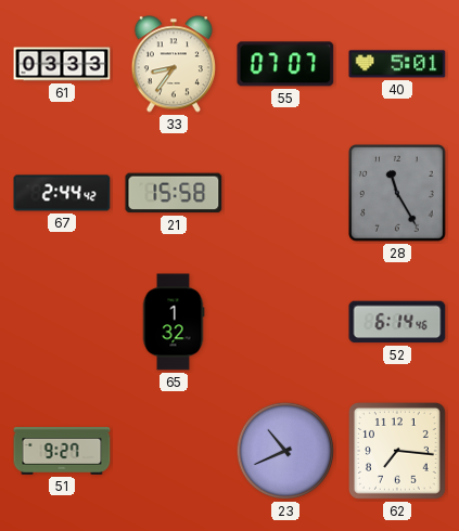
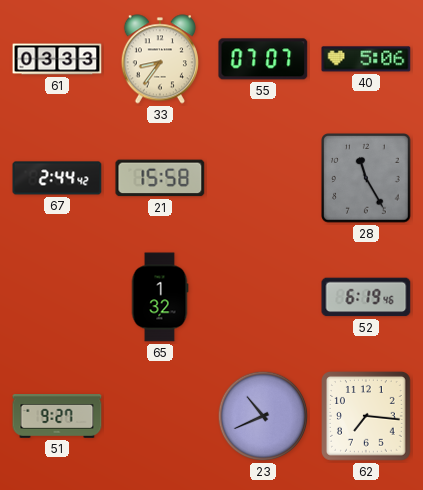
40: 5:01 -> 5:06
52: 6:14 -> 6:19
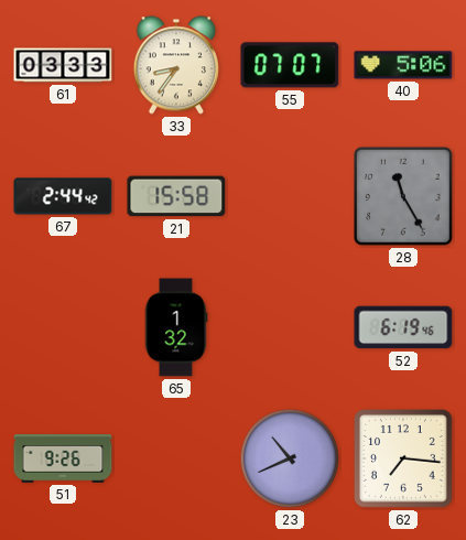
51: 9:27 -> 9:26
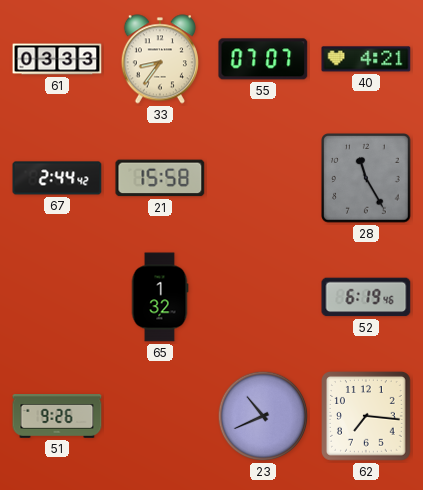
40: 5:06 -> 4:21
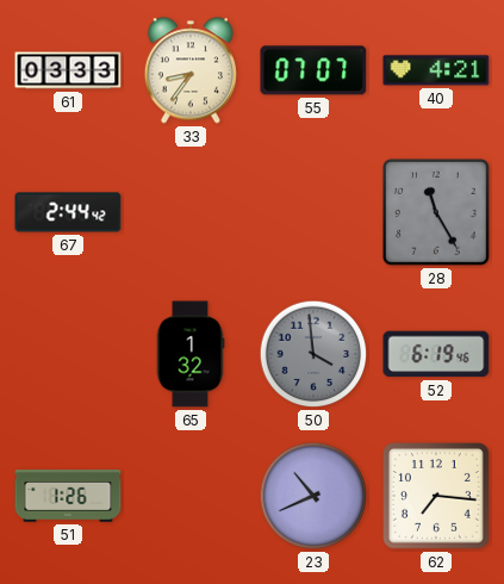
21: 15:58 -> none
50: none -> 3:59
51: 9:26 -> 1:26
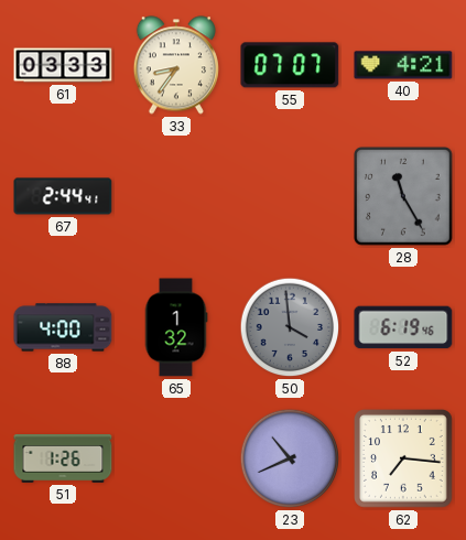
67: 2:44:42 -> 2:44:41
88: none -> 4:00
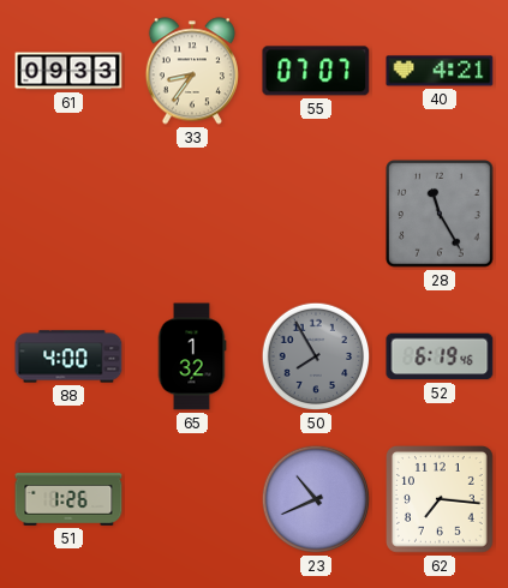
61: 03:33 -> 09:33
67: 2:44 -> none
50: 3:59 -> 7:55
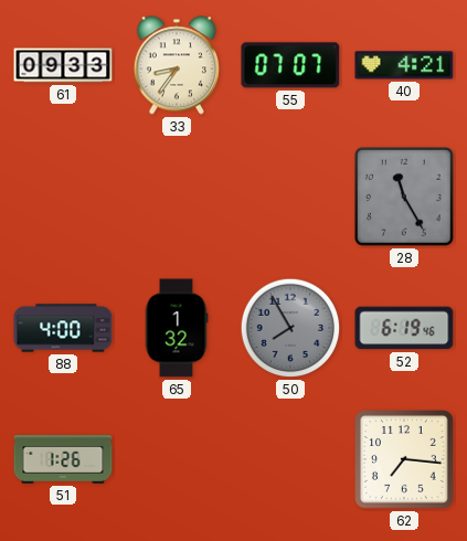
23: 10:41 -> none
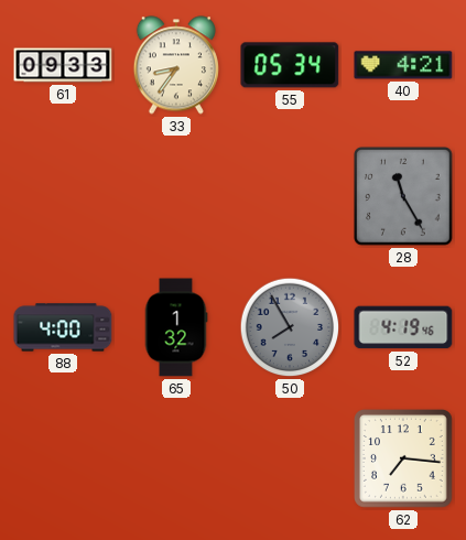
55: 07:07 -> 05:34
52: 6:19 -> 4:19
51: 1:26 -> none
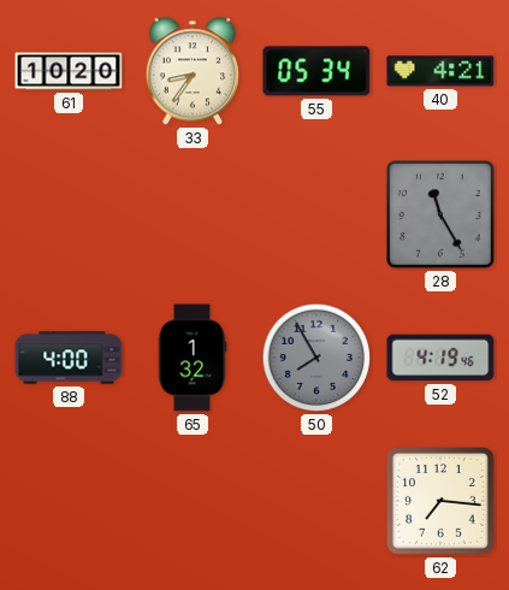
61: 09:33 -> 10:20
